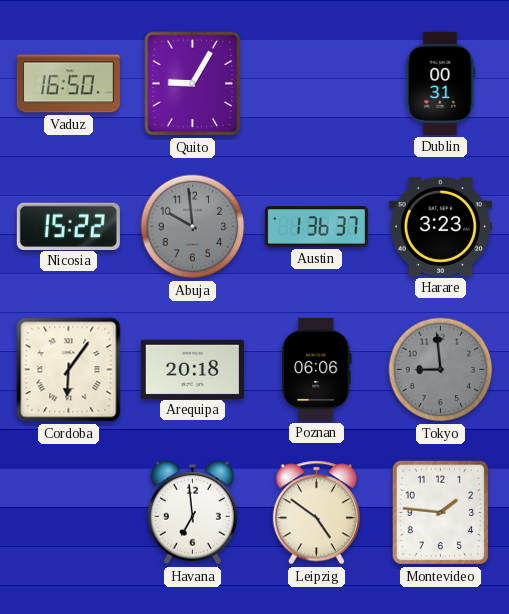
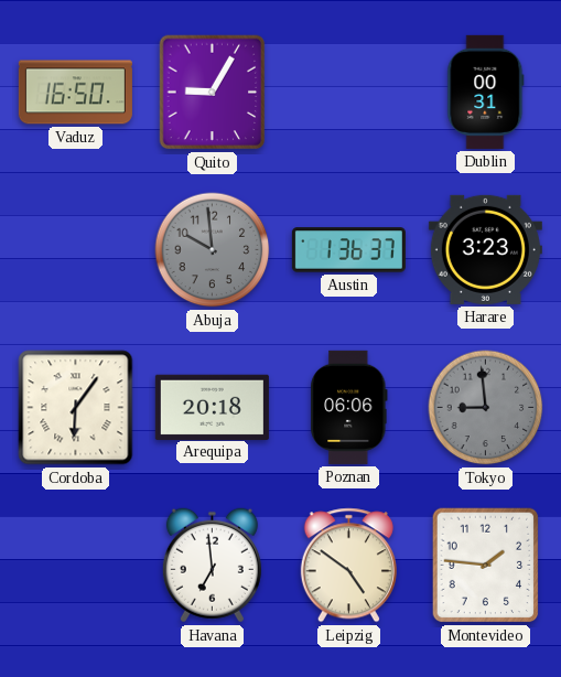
Nicosia: 15:22 -> none
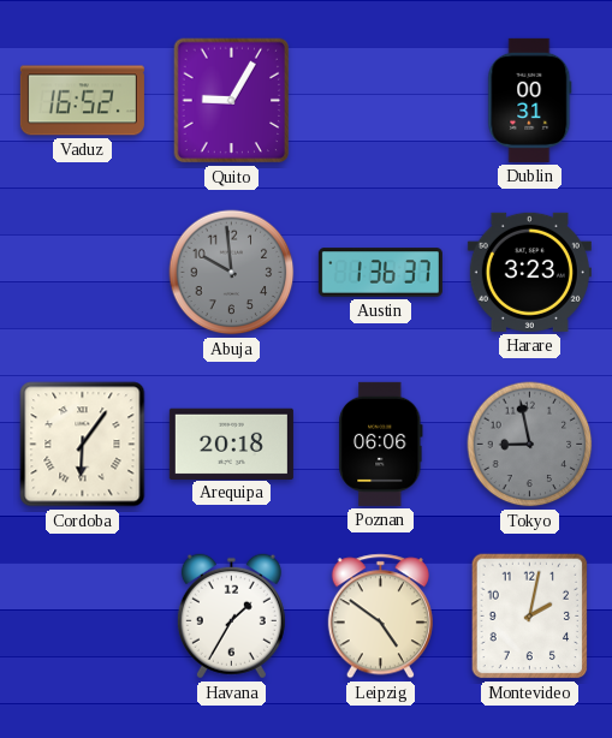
Vaduz: 16:50 -> 16:52
Tokyo: 8:59 -> 8:58
Havana: 6:59 -> 1:35
Montevideo: 1:46 -> 2:02
